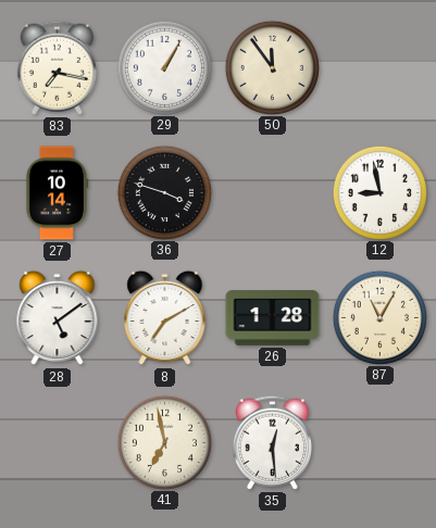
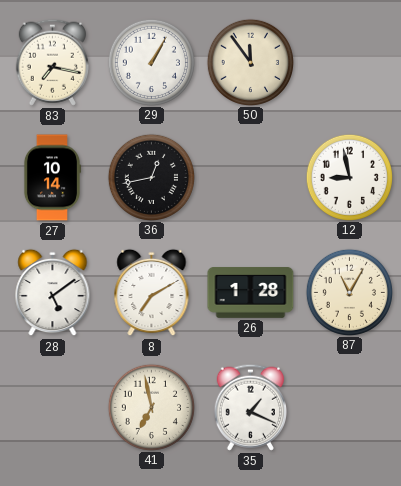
36: 3:48 -> 12:43
35: 12:29 -> 1:19
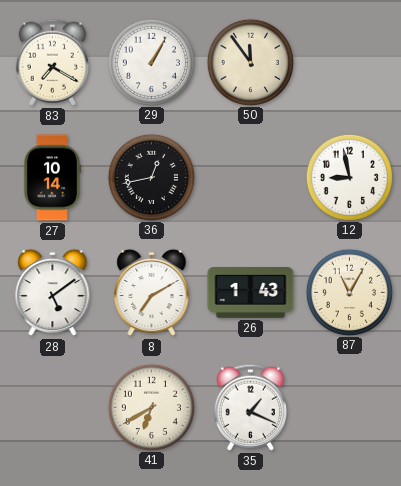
83: 7:17 -> 7:20
26: 1:28 -> 1:43
41: 6:58 -> 6:40
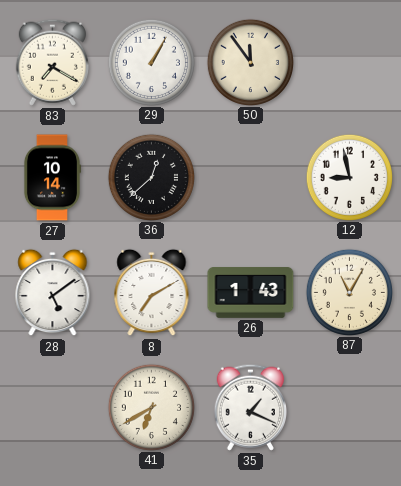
36: 12:43 -> 12:38
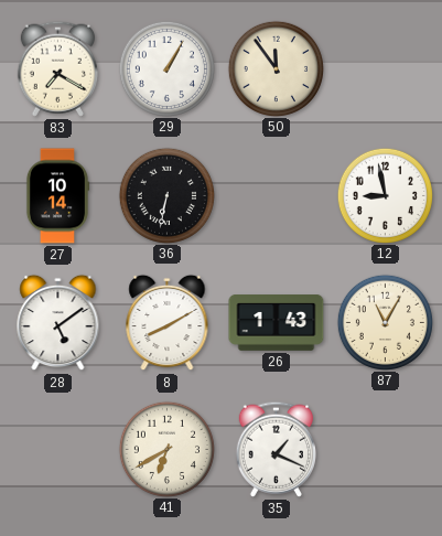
36: 12:38 -> 6:32
8: 7:10 -> 8:10
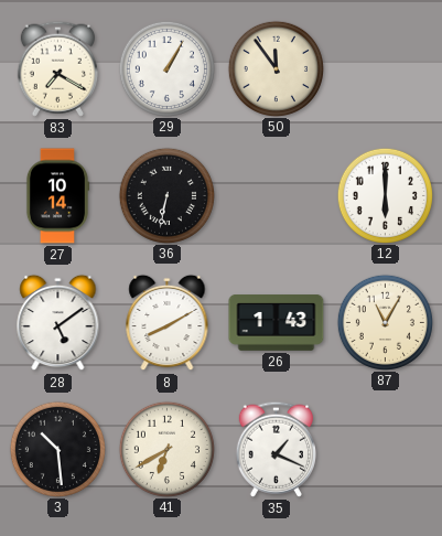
12: 8:58 -> 6:00
3: none -> 10:29
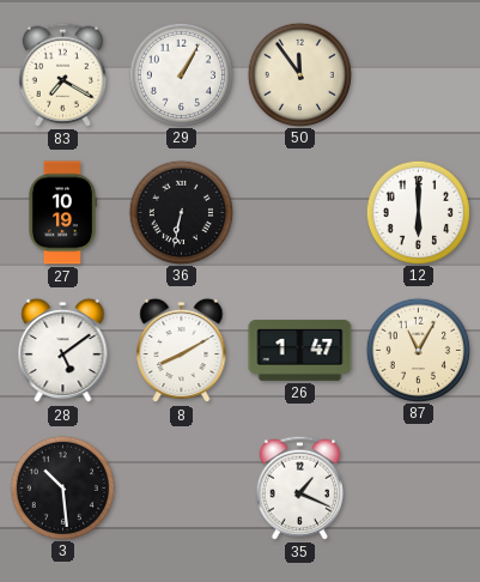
27: 10:14 -> 10:19
26: 1:43 -> 1:47
41: 6:40 -> none
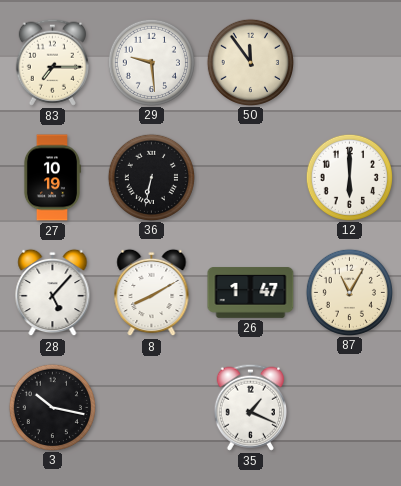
83: 7:20 -> 7:15
29: 1:05 -> 9:29
28: 5:09 -> 5:07
3: 10:29 -> 10:17
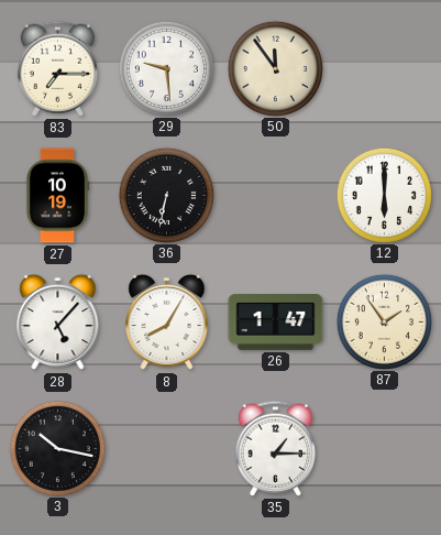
8: 8:10 -> 8:05
87: 11:05 -> 1:54
35: 1:19 -> 1:15
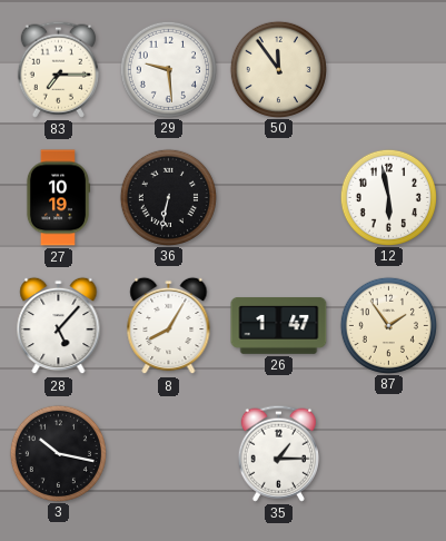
12: 6:00 -> 5:58
